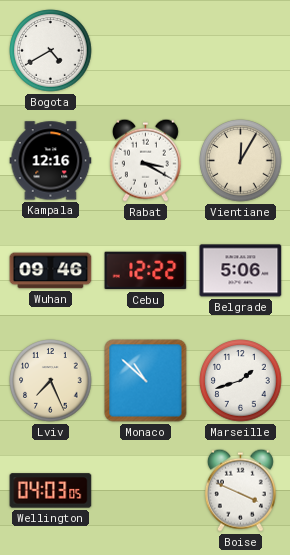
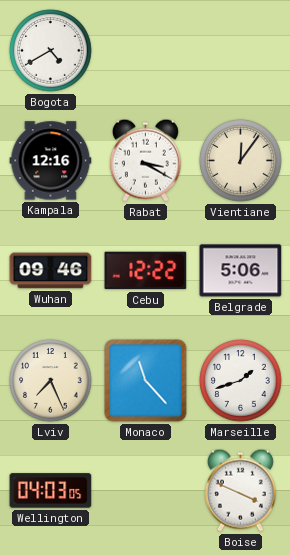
Vientiane: 12:05 -> 12:06
Monaco: 10:52 -> 11:23
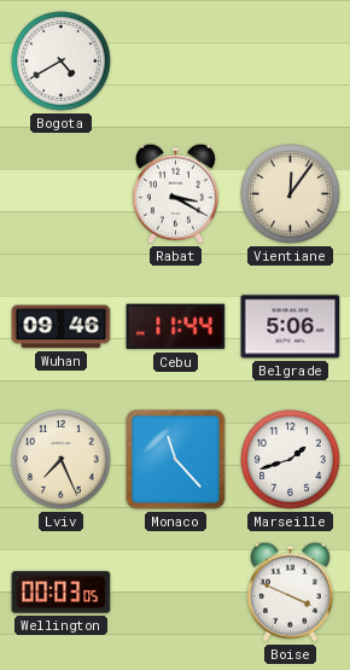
Kampala: 12:16 -> none
Cebu: 12:22 -> 11:44
Wellington: 04:03 -> 00:03
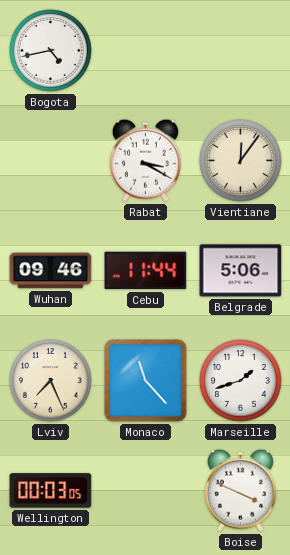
Bogota: 4:40 -> 4:43
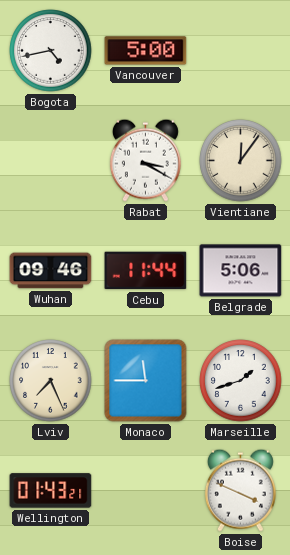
Vancouver: none -> 5:00
Monaco: 11:23 -> 11:45
Wellington: 00:03 -> 01:43
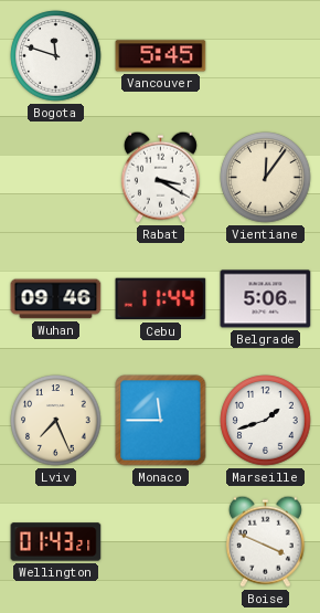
Bogota: 4:43 -> 11:48
Vancouver: 5:00 -> 5:45
